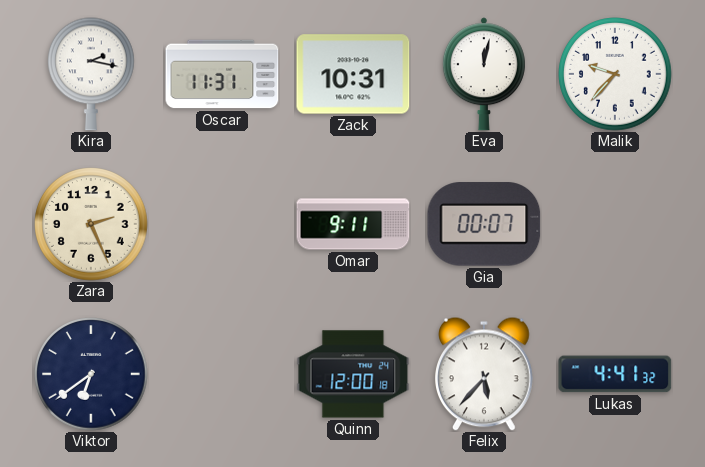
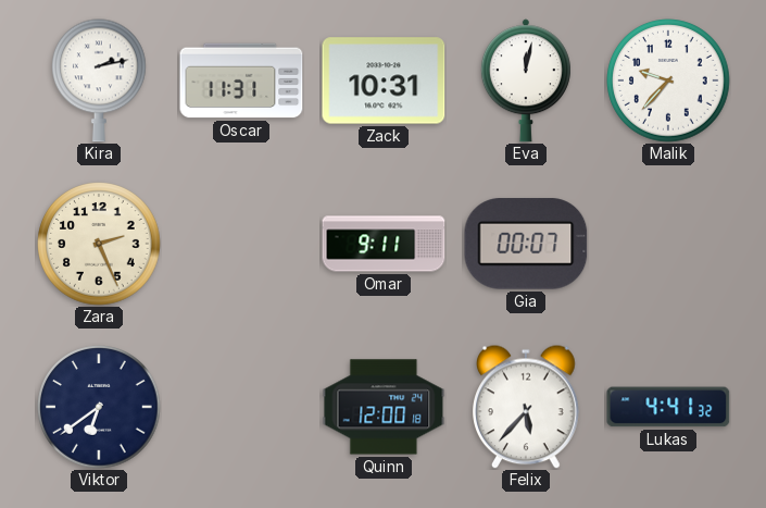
Kira: 2:17 -> 2:13
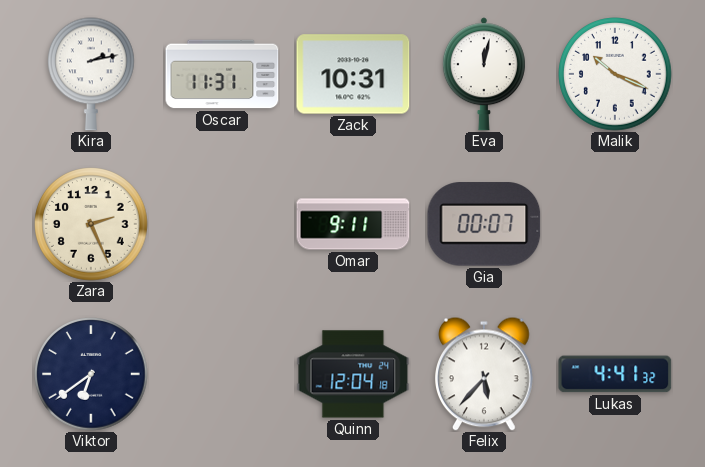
Malik: 9:37 -> 10:19
Quinn: 12:00 -> 12:04
